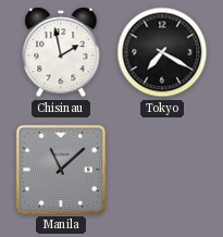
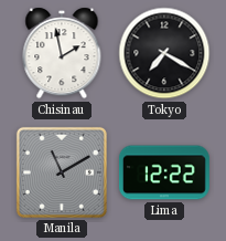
Manila: 11:08 -> 11:10
Lima: none -> 12:22
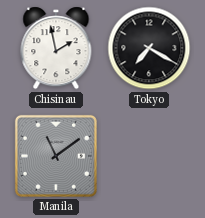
Manila: 11:10 -> 11:09
Lima: 12:22 -> none
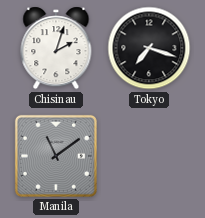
Chisinau: 1:58 -> 2:03
Tokyo: 7:20 -> 7:18
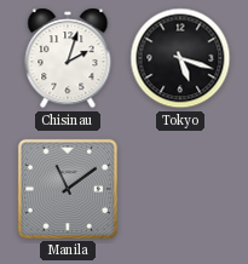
Tokyo: 7:18 -> 5:18
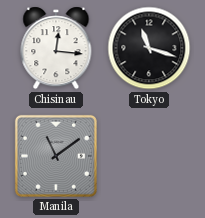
Chisinau: 2:03 -> 12:16
Tokyo: 5:18 -> 11:18
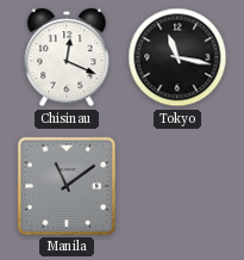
Chisinau: 12:16 -> 12:19
Tokyo: 11:18 -> 11:17
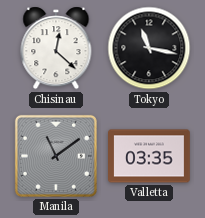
Chisinau: 12:19 -> 12:22
Valletta: none -> 03:35
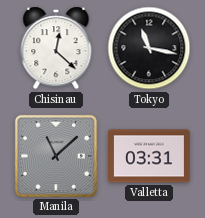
Manila: 11:09 -> 11:08
Valletta: 03:35 -> 03:31
